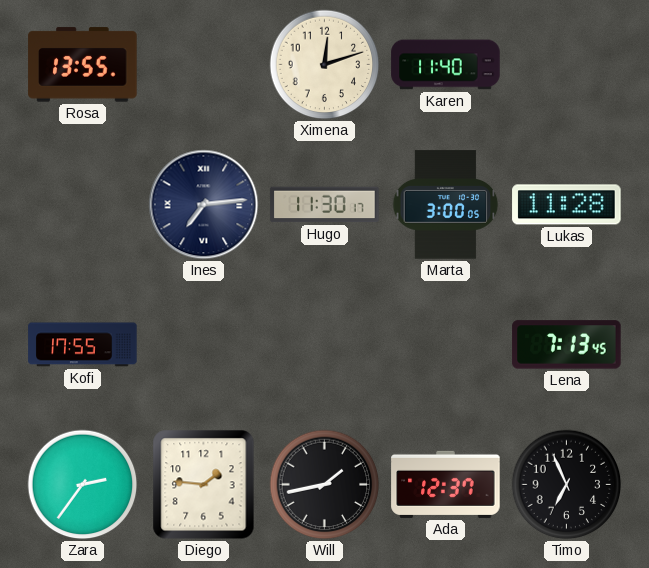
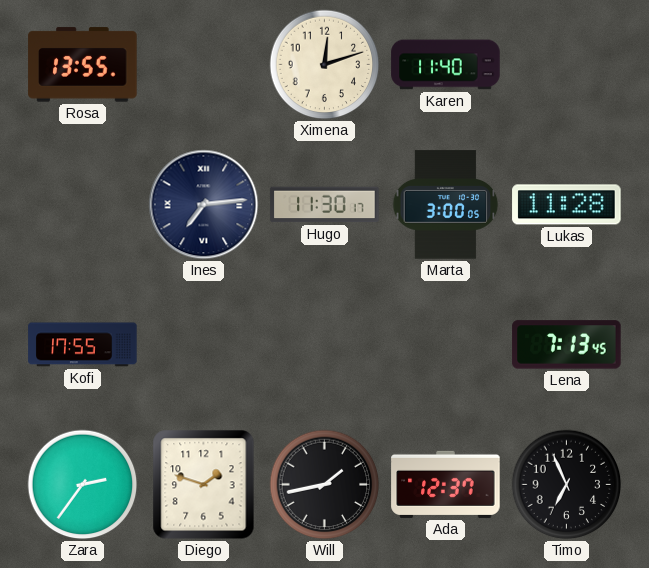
Diego: 1:46 -> 1:48
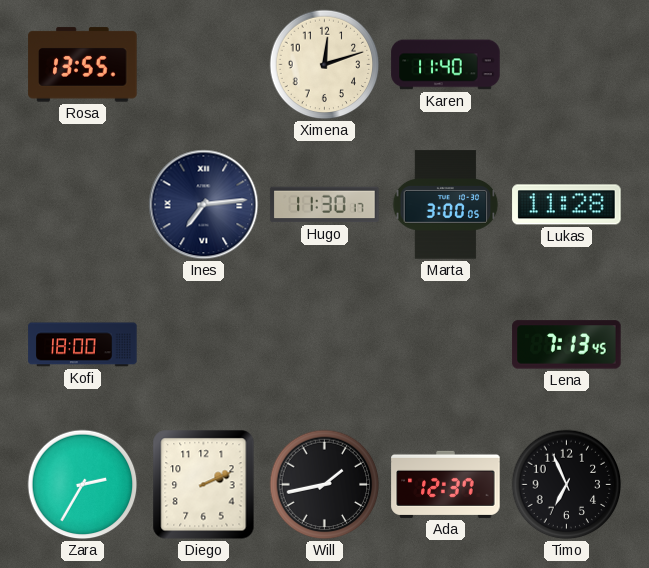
Kofi: 17:55 -> 18:00
Zara: 2:36 -> 2:35
Diego: 1:48 -> 2:11
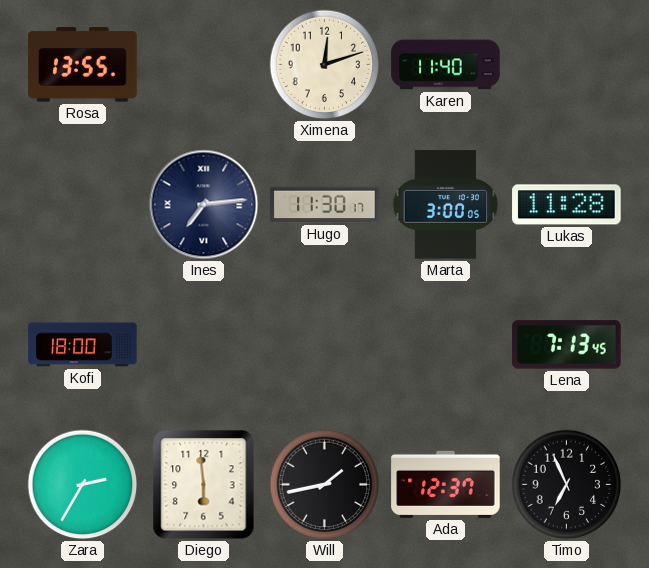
Diego: 2:11 -> 5:59
